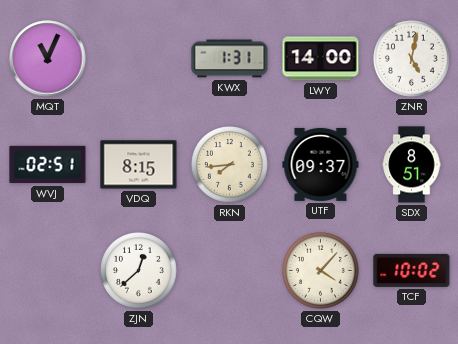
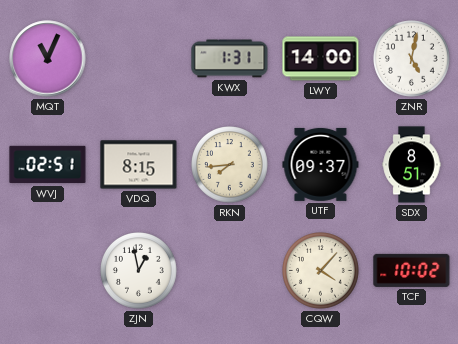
ZJN: 12:38 -> 12:58
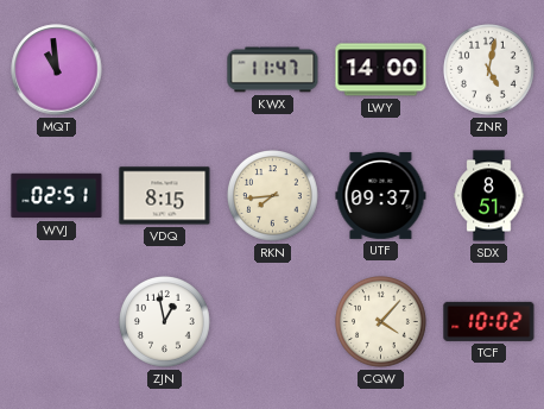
MQT: 11:04 -> 10:59
KWX: 1:31 -> 11:47
